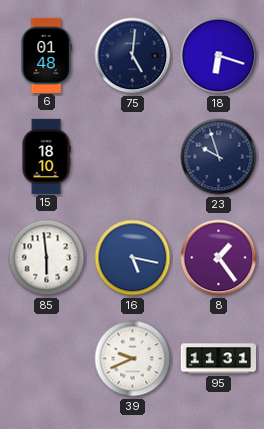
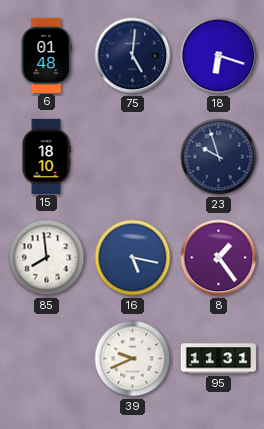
85: 5:59 -> 7:59
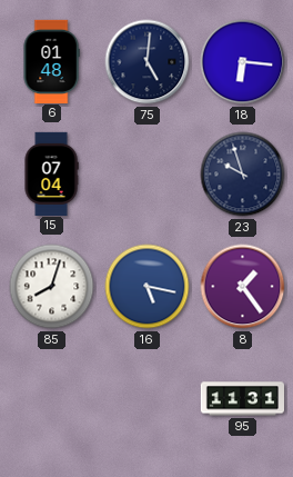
18: 6:18 -> 6:16
15: 18:10 -> 07:04
85: 7:59 -> 8:03
39: 9:41 -> none
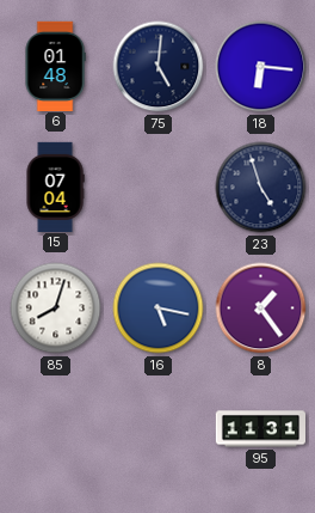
23: 9:57 -> 4:57
